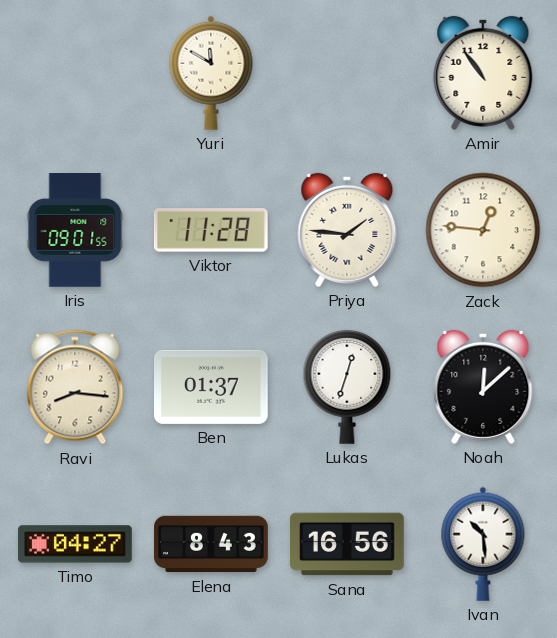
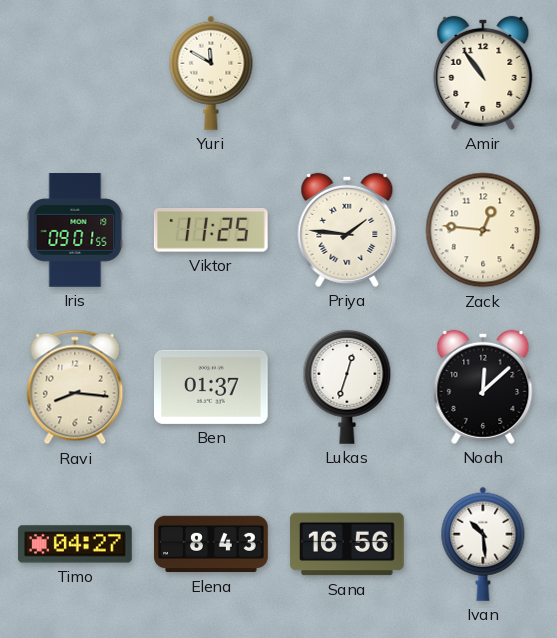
Viktor: 11:28 -> 11:25
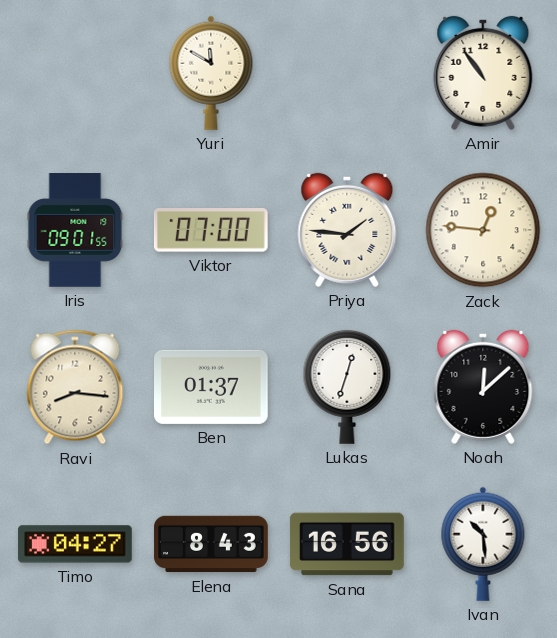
Viktor: 11:25 -> 07:00
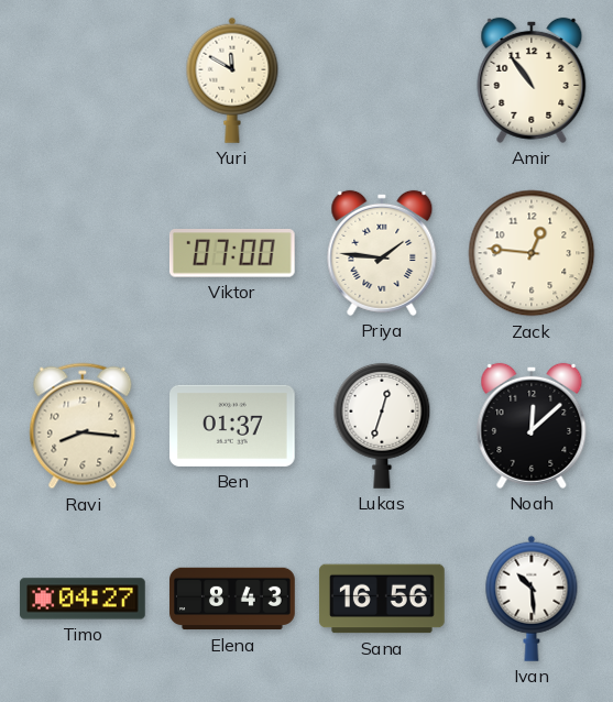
Iris: 09:01 -> none
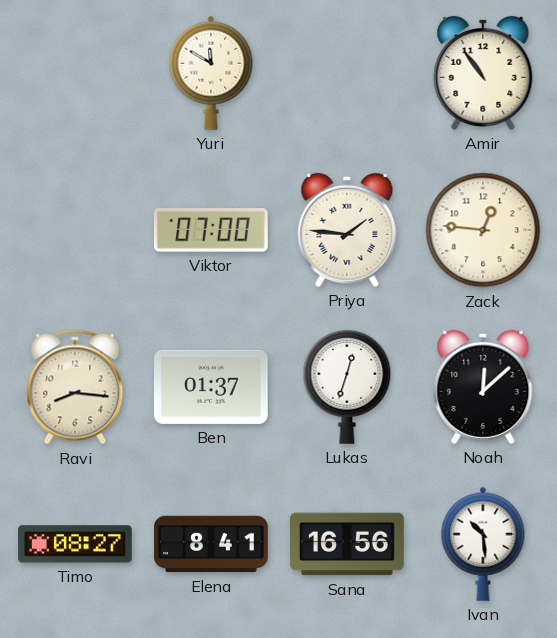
Timo: 04:27 -> 08:27
Elena: 8:43 -> 8:41
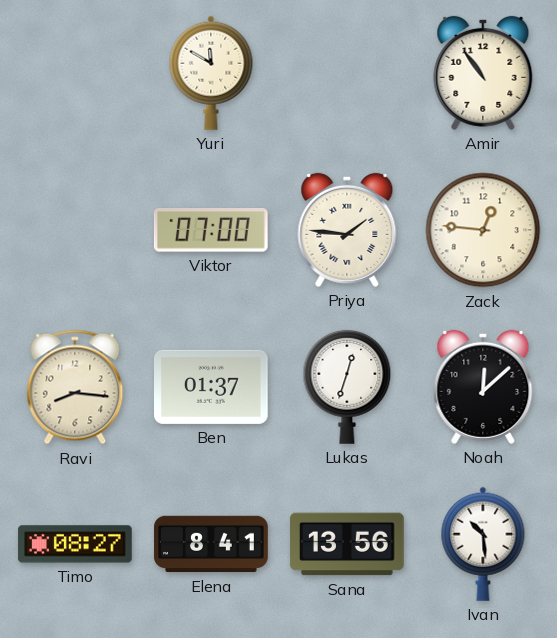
Sana: 16:56 -> 13:56
